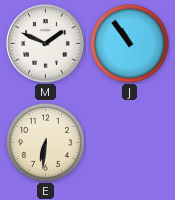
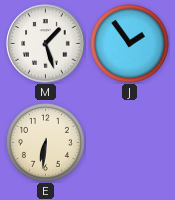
M: 1:49 -> 1:27
J: 10:54 -> 1:54
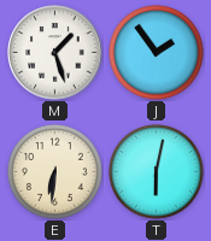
T: none -> 6:02
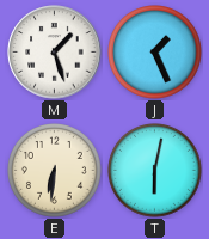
J: 1:54 -> 1:26
